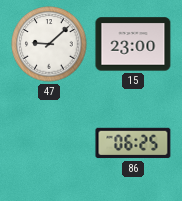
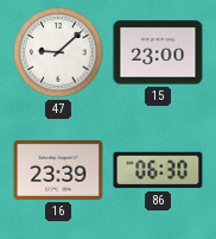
16: none -> 23:39
86: 06:25 -> 06:30
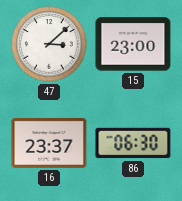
47: 9:08 -> 3:08
16: 23:39 -> 23:37
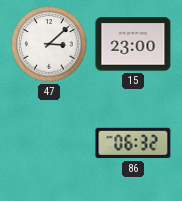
16: 23:37 -> none
86: 06:30 -> 06:32
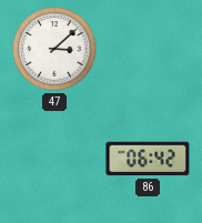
15: 23:00 -> none
86: 06:32 -> 06:42
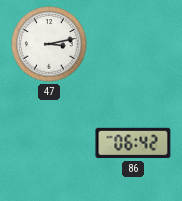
47: 3:08 -> 3:13
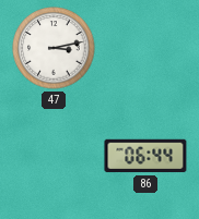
86: 06:42 -> 06:44
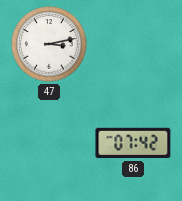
86: 06:44 -> 07:42
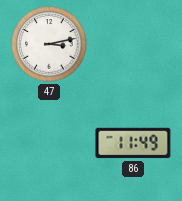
86: 07:42 -> 11:49
